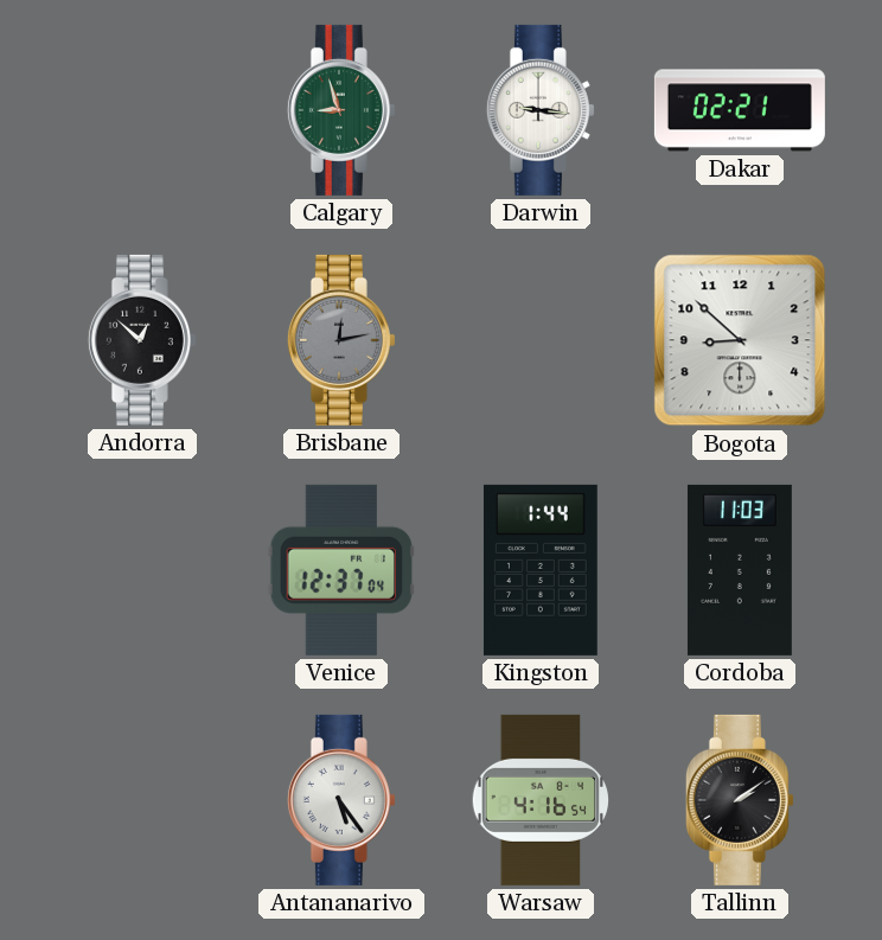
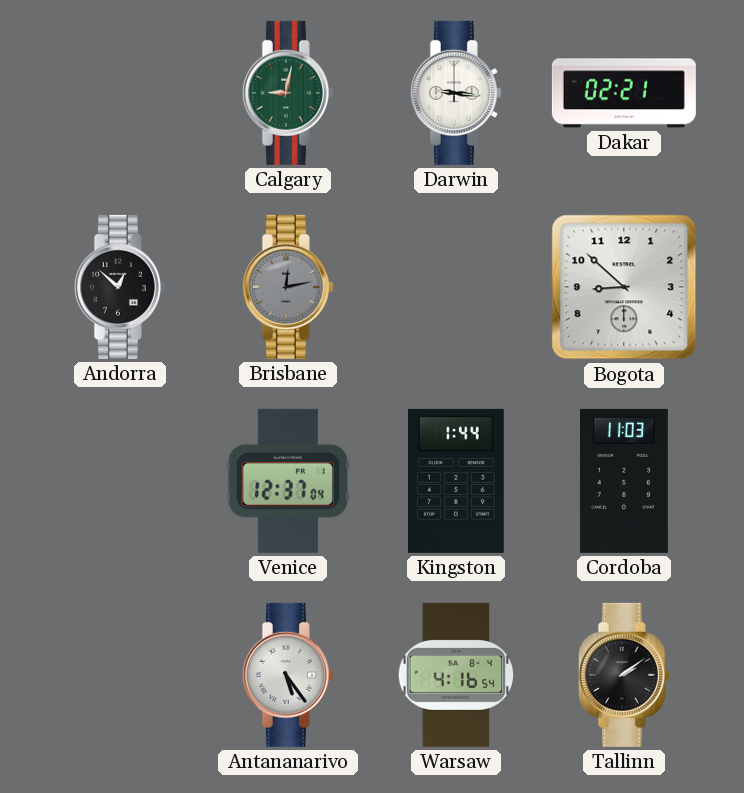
Calgary: 8:57 -> 9:02
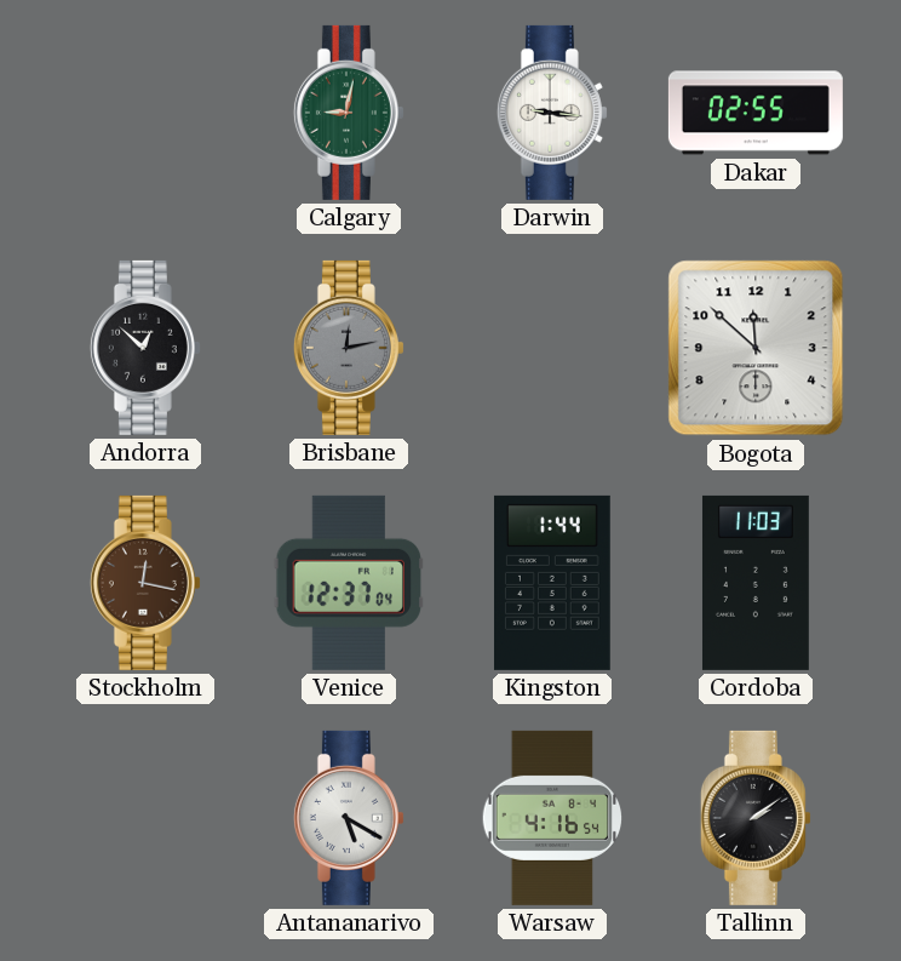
Dakar: 02:21 -> 02:55
Bogota: 8:52 -> 11:52
Stockholm: none -> 12:17
Antananarivo: 5:24 -> 5:20
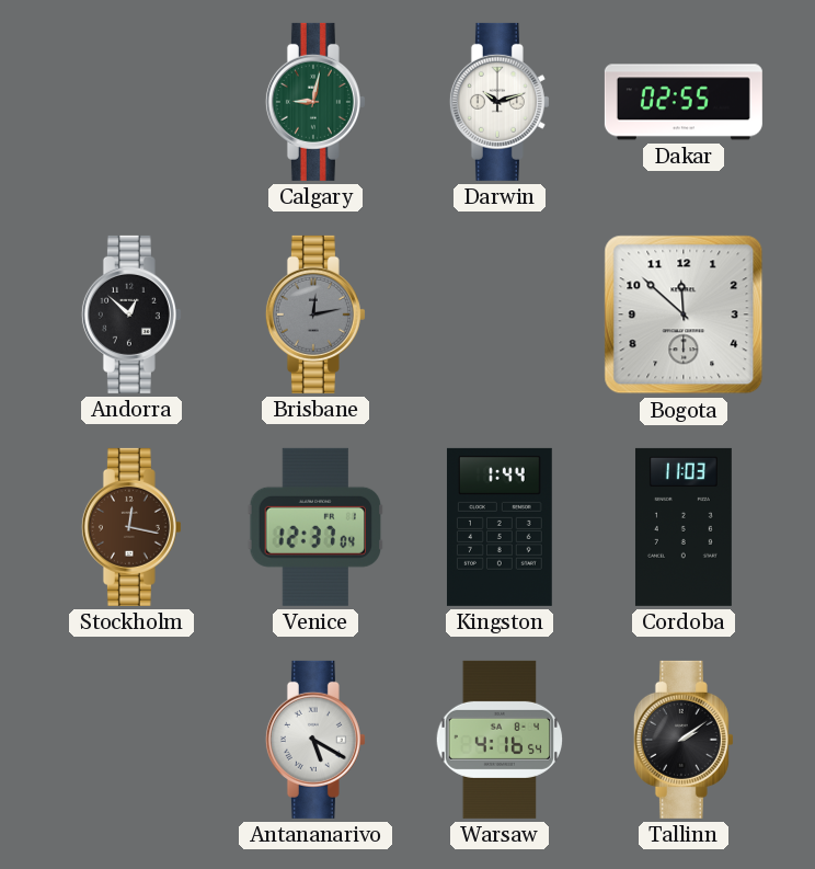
Darwin: 9:16 -> 10:12
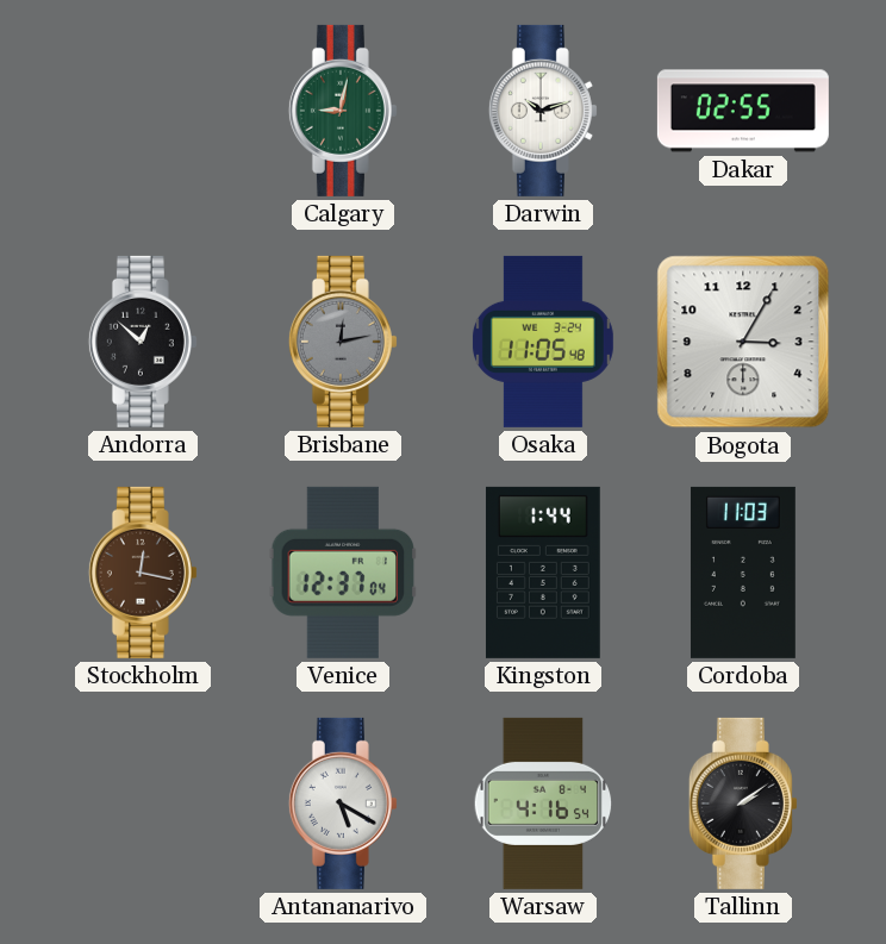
Osaka: none -> 11:05
Bogota: 11:52 -> 3:05
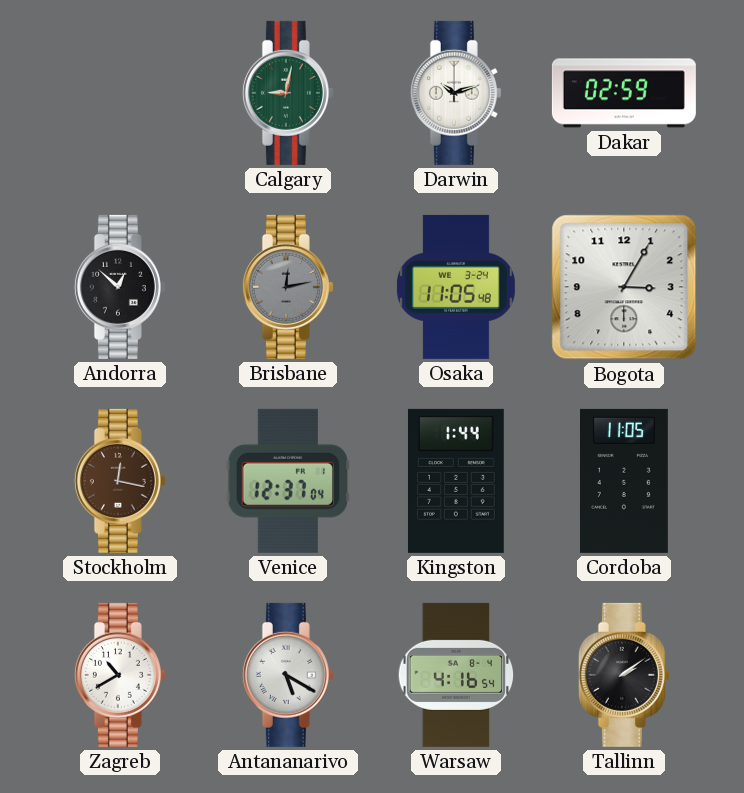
Dakar: 02:55 -> 02:59
Cordoba: 11:03 -> 11:05
Zagreb: none -> 10:40
